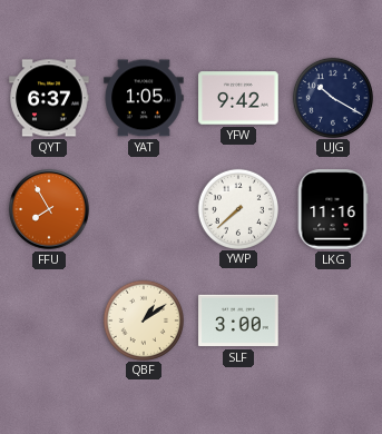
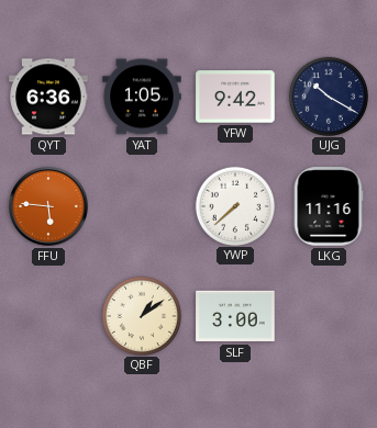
QYT: 6:37 -> 6:36
FFU: 7:55 -> 5:46
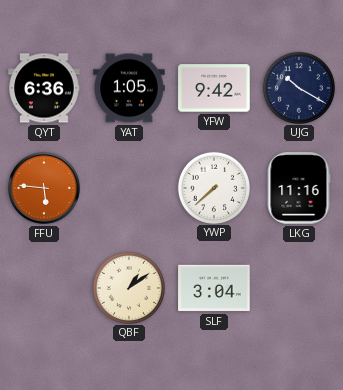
SLF: 3:00 -> 3:04
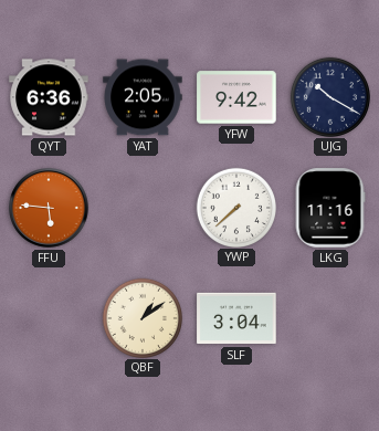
YAT: 1:05 -> 2:05
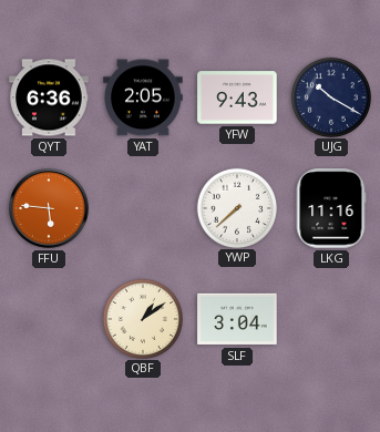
YFW: 9:42 -> 9:43
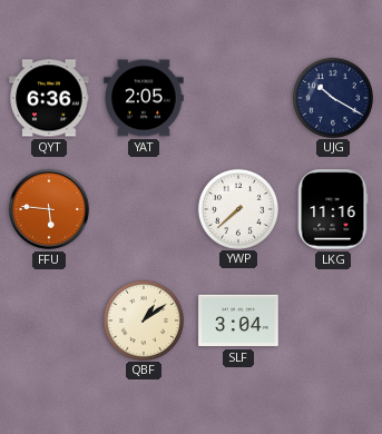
YFW: 9:43 -> none
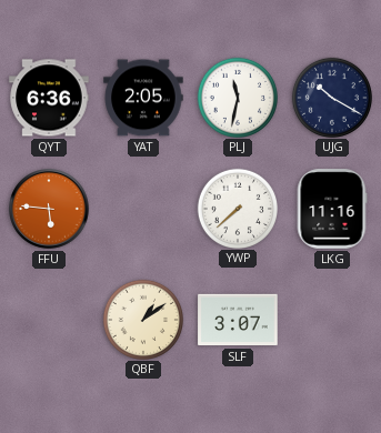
PLJ: none -> 11:32
SLF: 3:04 -> 3:07
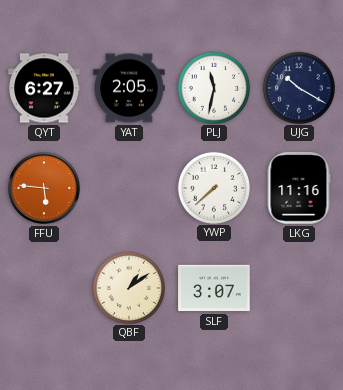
QYT: 6:36 -> 6:27
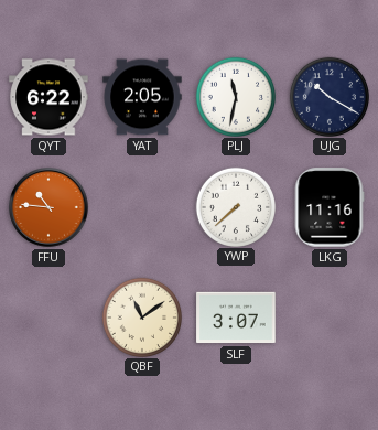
QYT: 6:27 -> 6:22
FFU: 5:46 -> 10:46
QBF: 1:09 -> 11:09
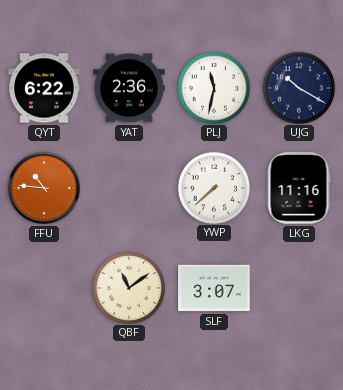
YAT: 2:05 -> 2:36
